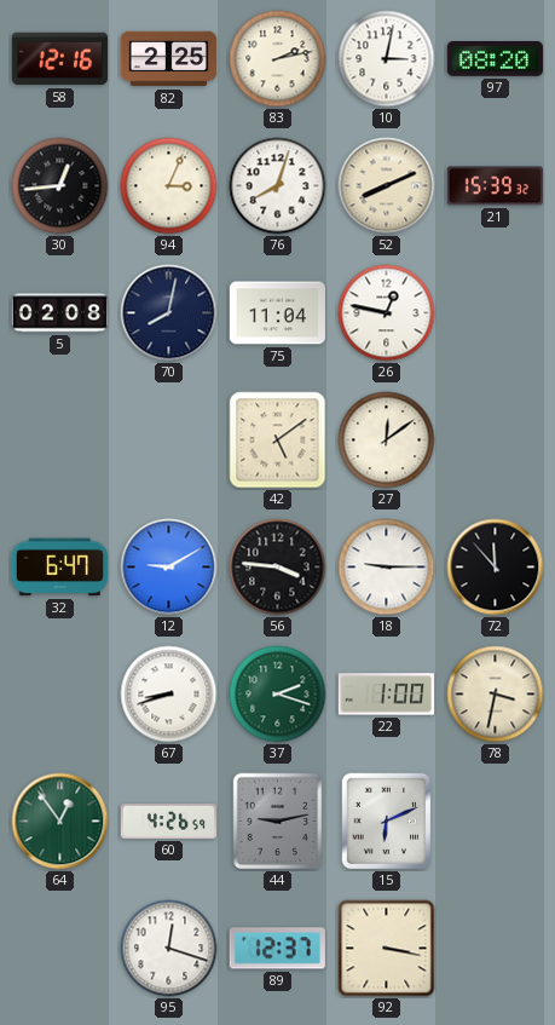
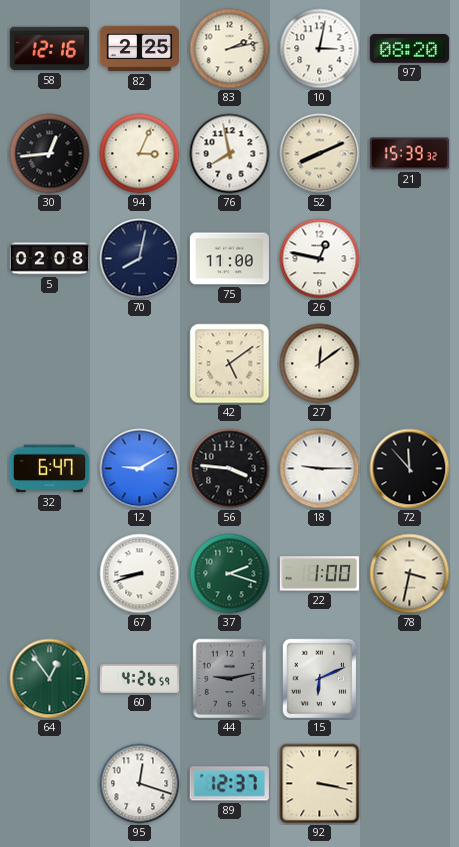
76: 8:03 -> 7:58
75: 11:04 -> 11:00
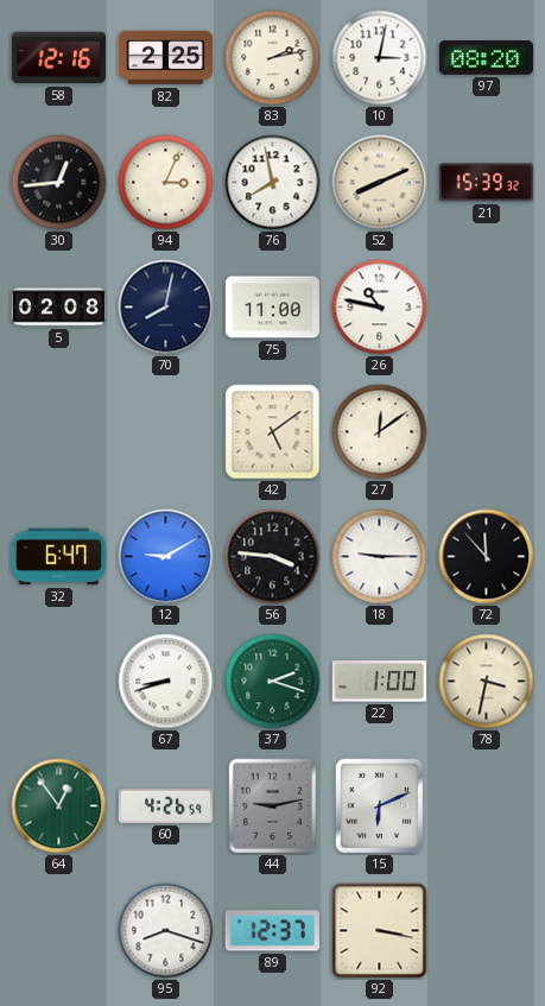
26: 12:47 -> 10:47
95: 12:18 -> 8:18
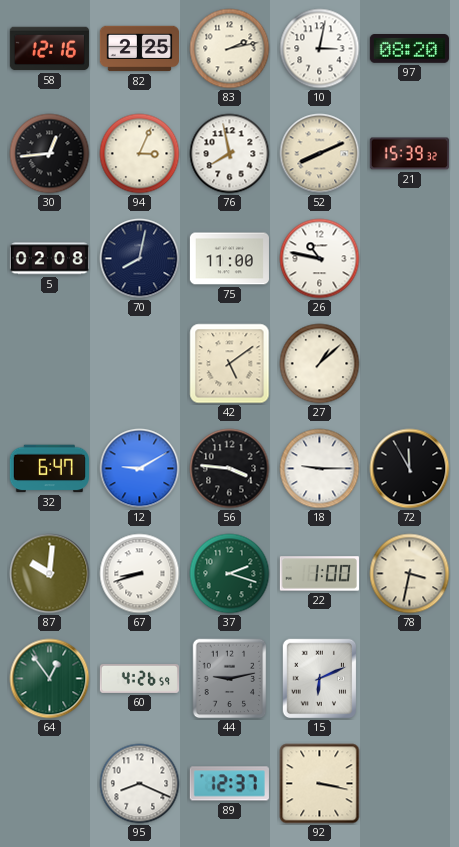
27: 12:09 -> 1:08
72: 11:53 -> 11:55
87: none -> 10:01
95: 8:18 -> 8:19
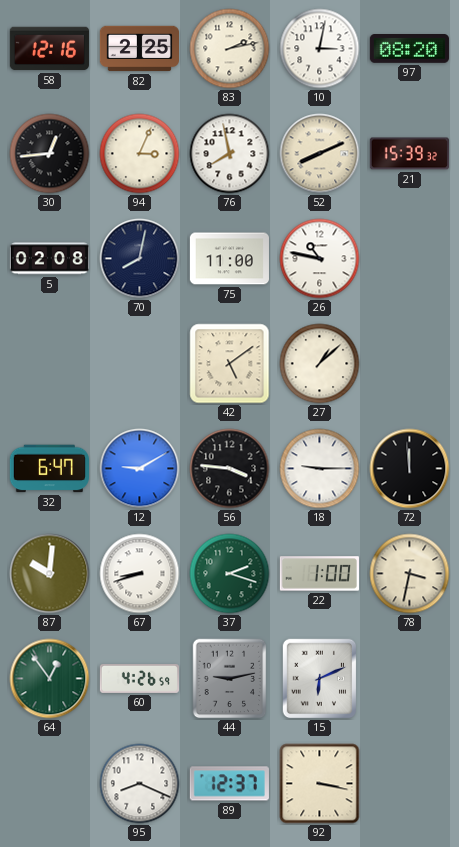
72: 11:55 -> 11:59
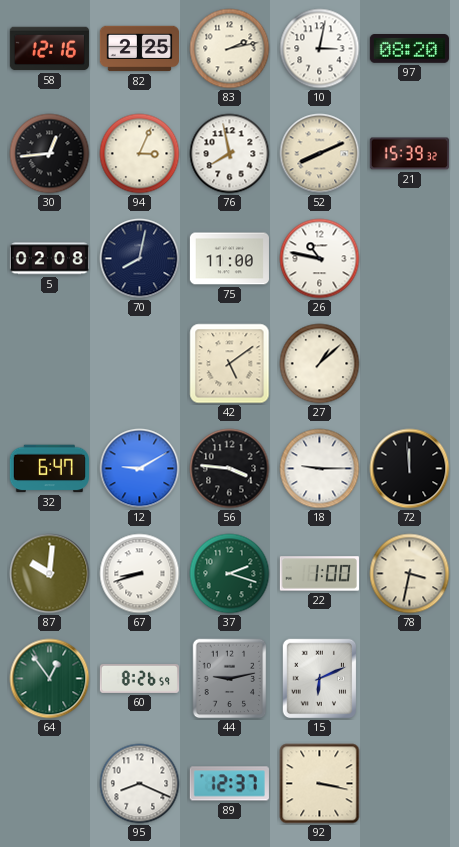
60: 4:26 -> 8:26
